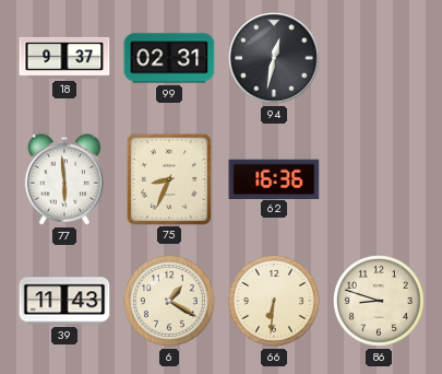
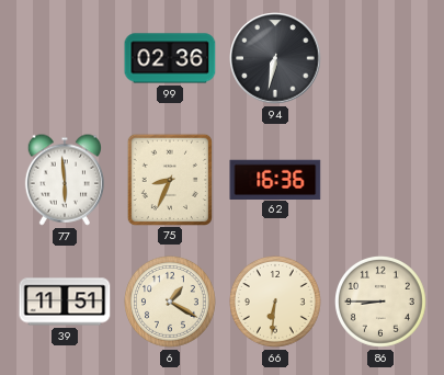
18: 9:37 -> none
99: 02:31 -> 02:36
94: 12:32 -> 6:32
39: 11:43 -> 11:51
86: 8:48 -> 8:45
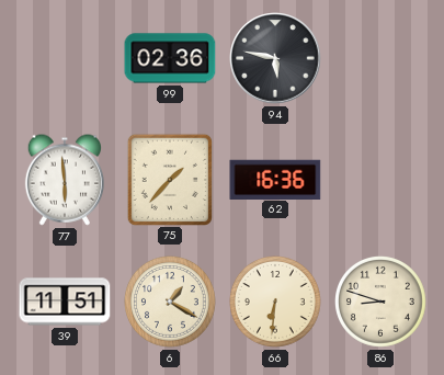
94: 6:32 -> 5:47
75: 8:34 -> 1:37
86: 8:45 -> 8:48
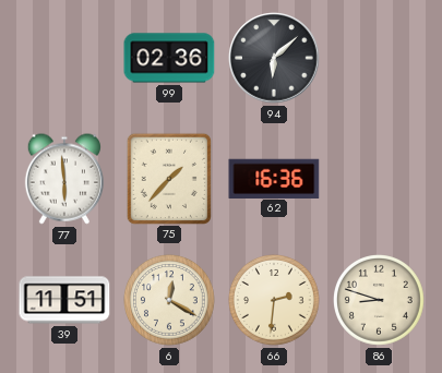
94: 5:47 -> 6:08
6: 1:20 -> 12:20
66: 6:31 -> 2:31
